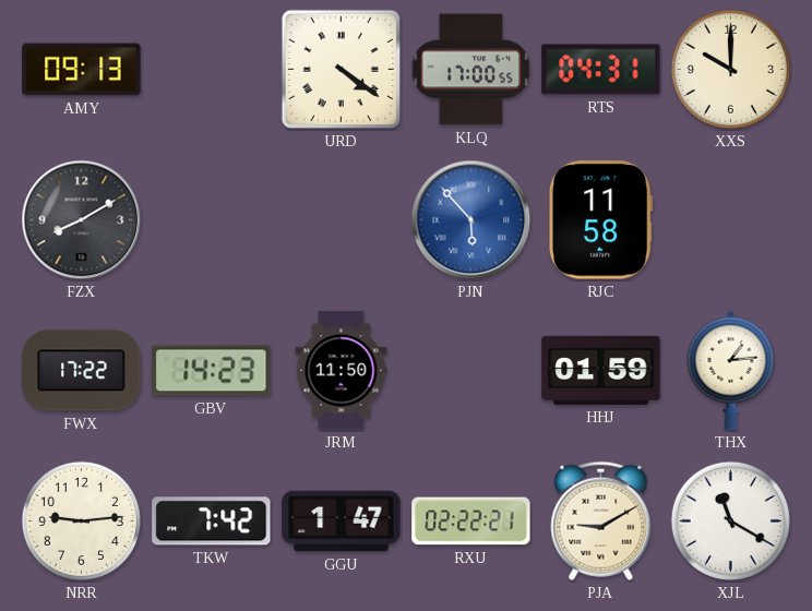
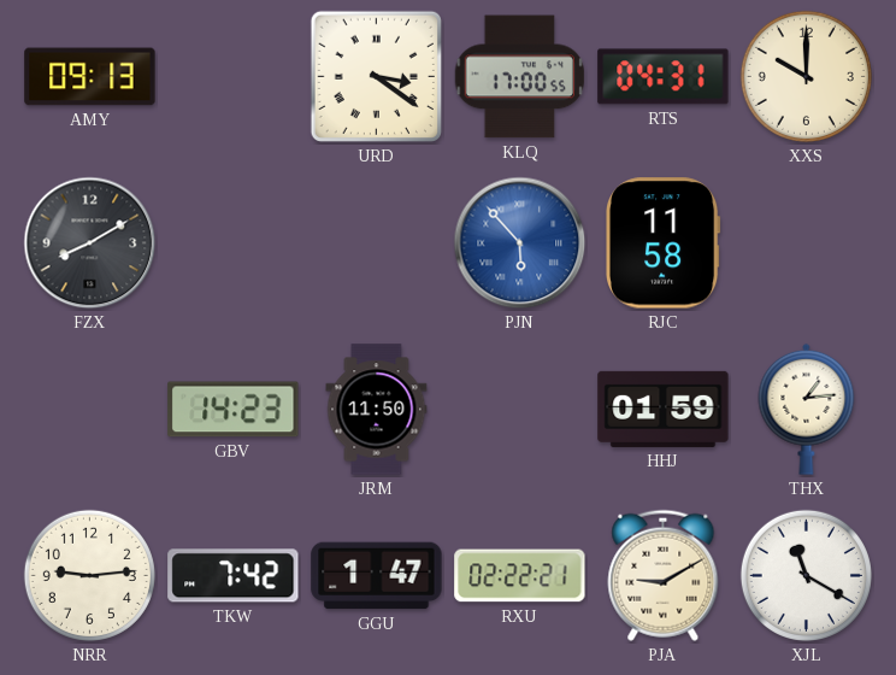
URD: 4:21 -> 3:21
FWX: 17:22 -> none
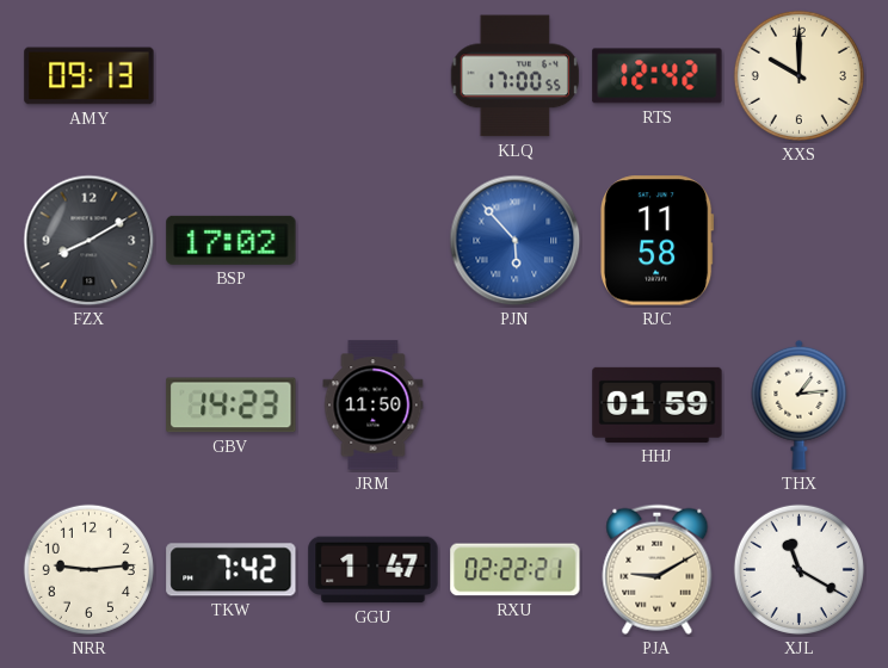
URD: 3:21 -> none
RTS: 04:31 -> 12:42
BSP: none -> 17:02
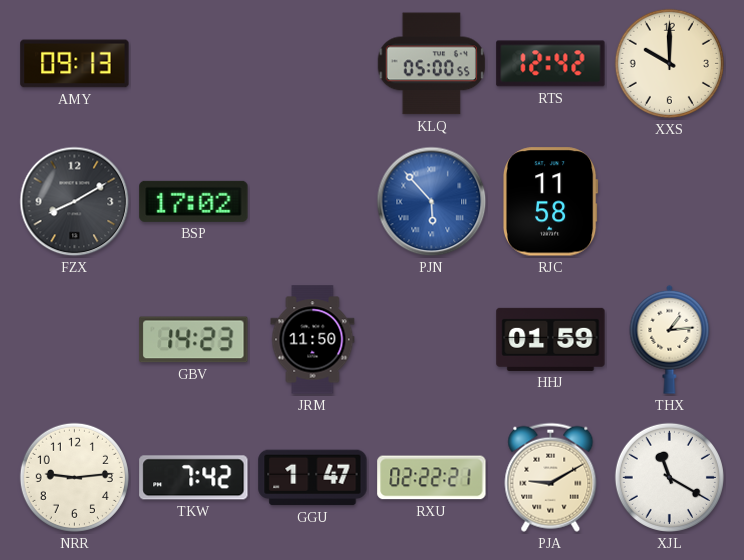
KLQ: 17:00 -> 05:00
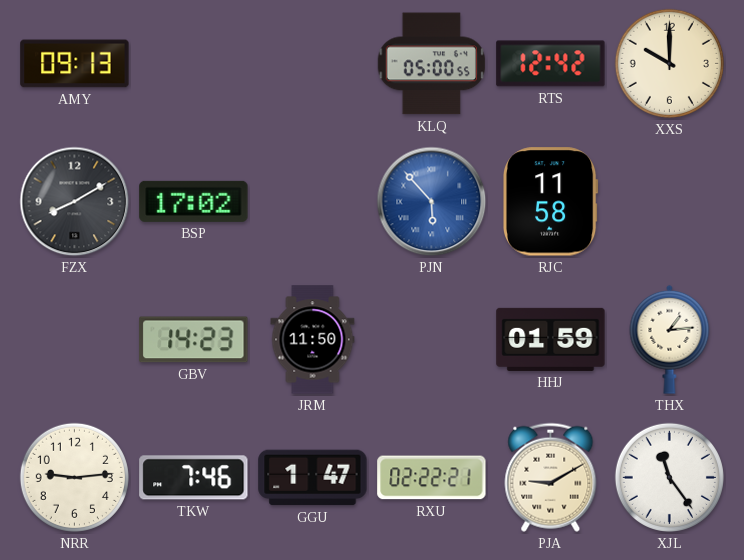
TKW: 7:42 -> 7:46
XJL: 11:20 -> 11:24
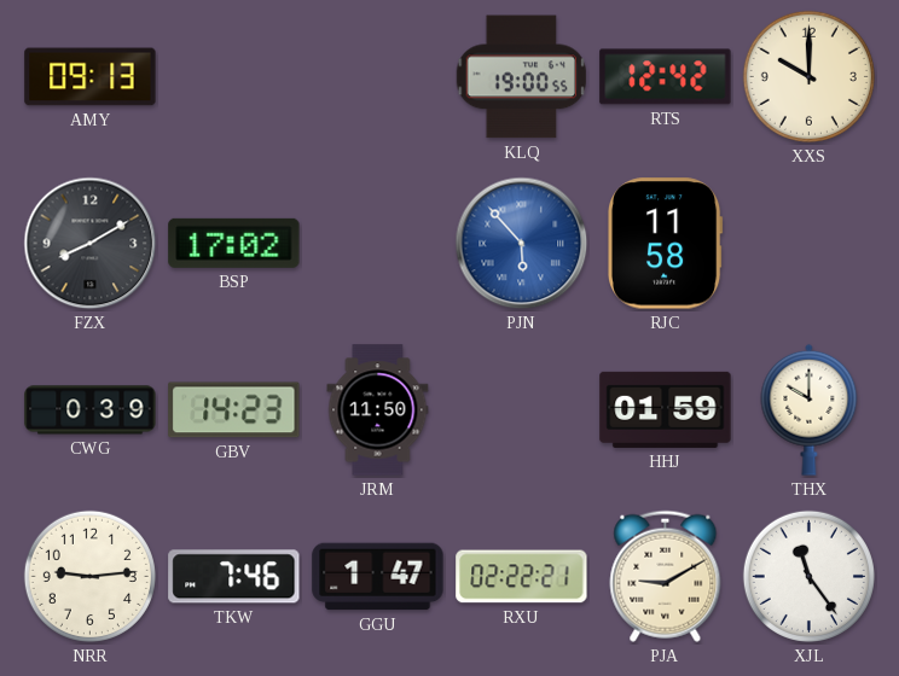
KLQ: 05:00 -> 19:00
CWG: none -> 0:39
THX: 1:14 -> 10:00
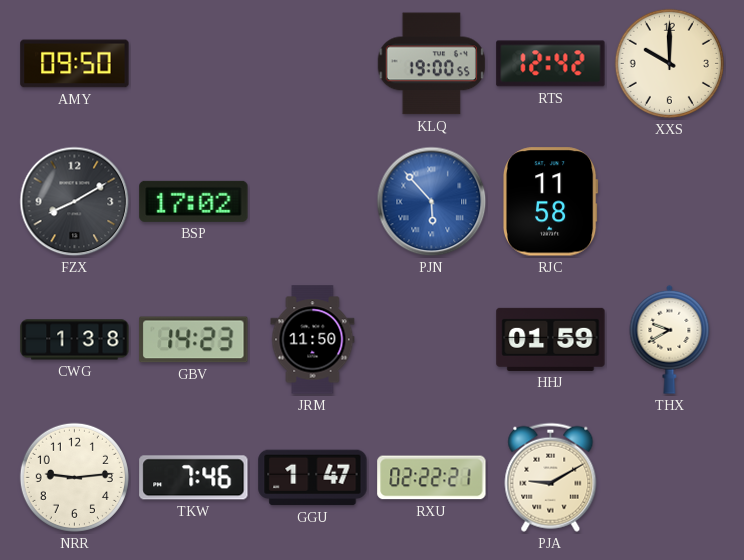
AMY: 09:13 -> 09:50
CWG: 0:39 -> 1:38
THX: 10:00 -> 9:40
XJL: 11:24 -> none
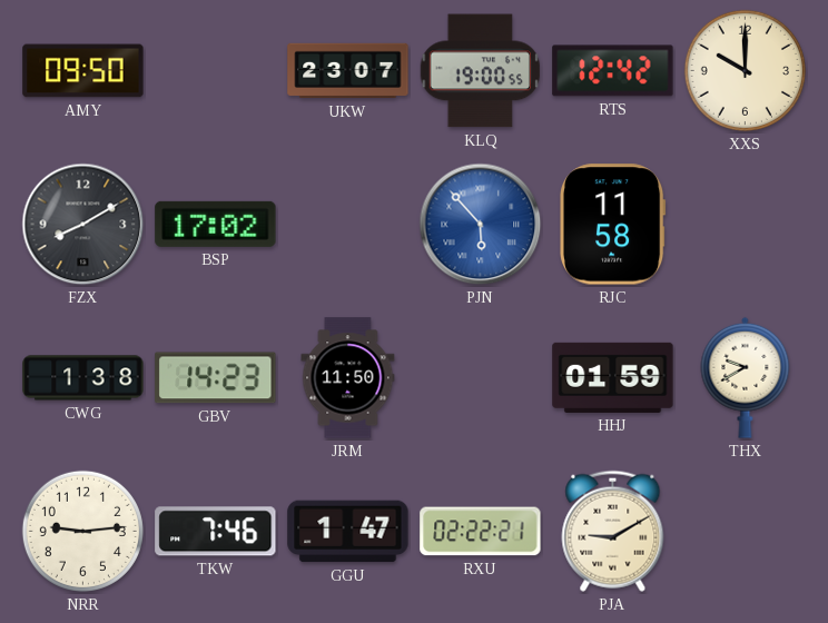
UKW: none -> 23:07
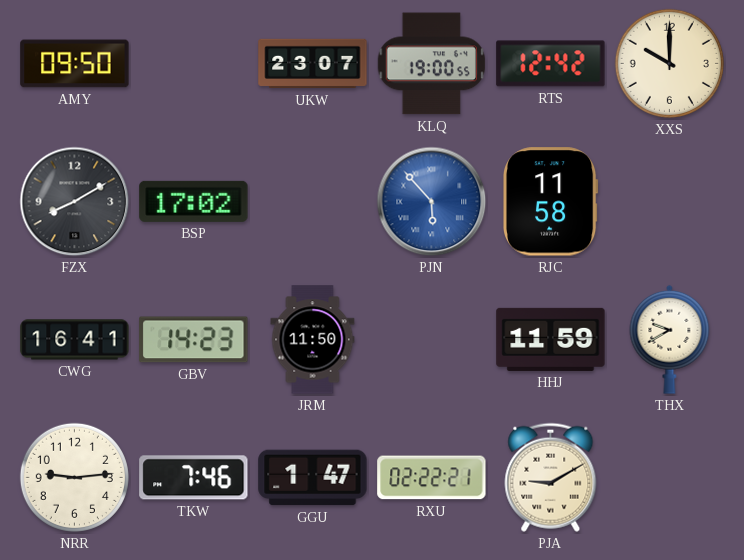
CWG: 1:38 -> 16:41
HHJ: 01:59 -> 11:59
